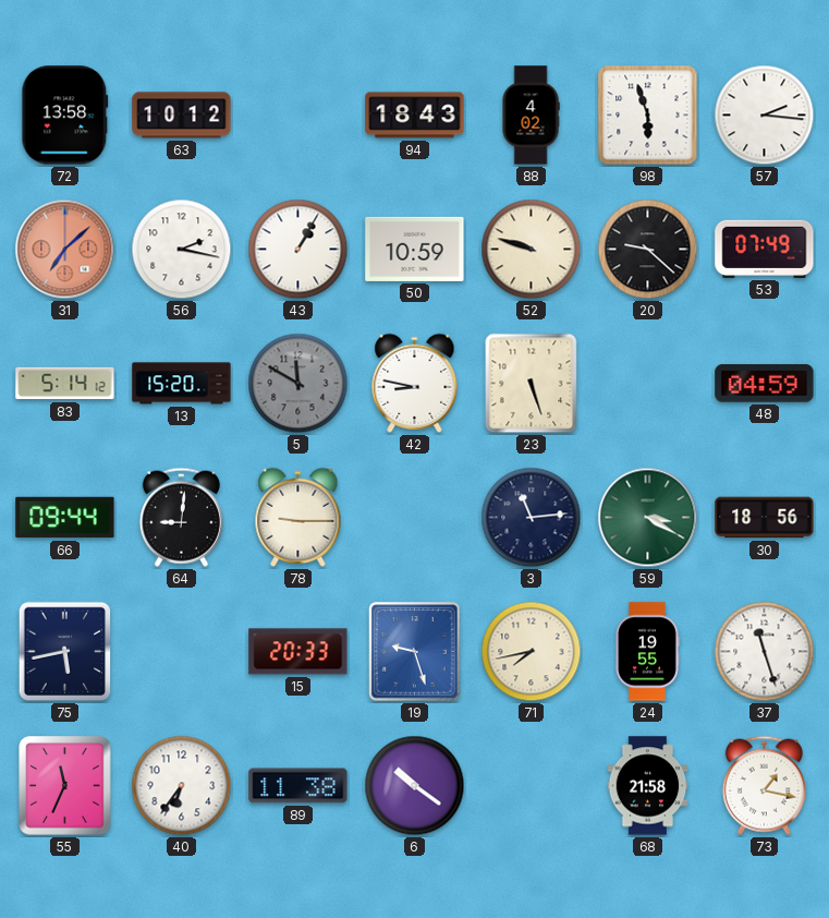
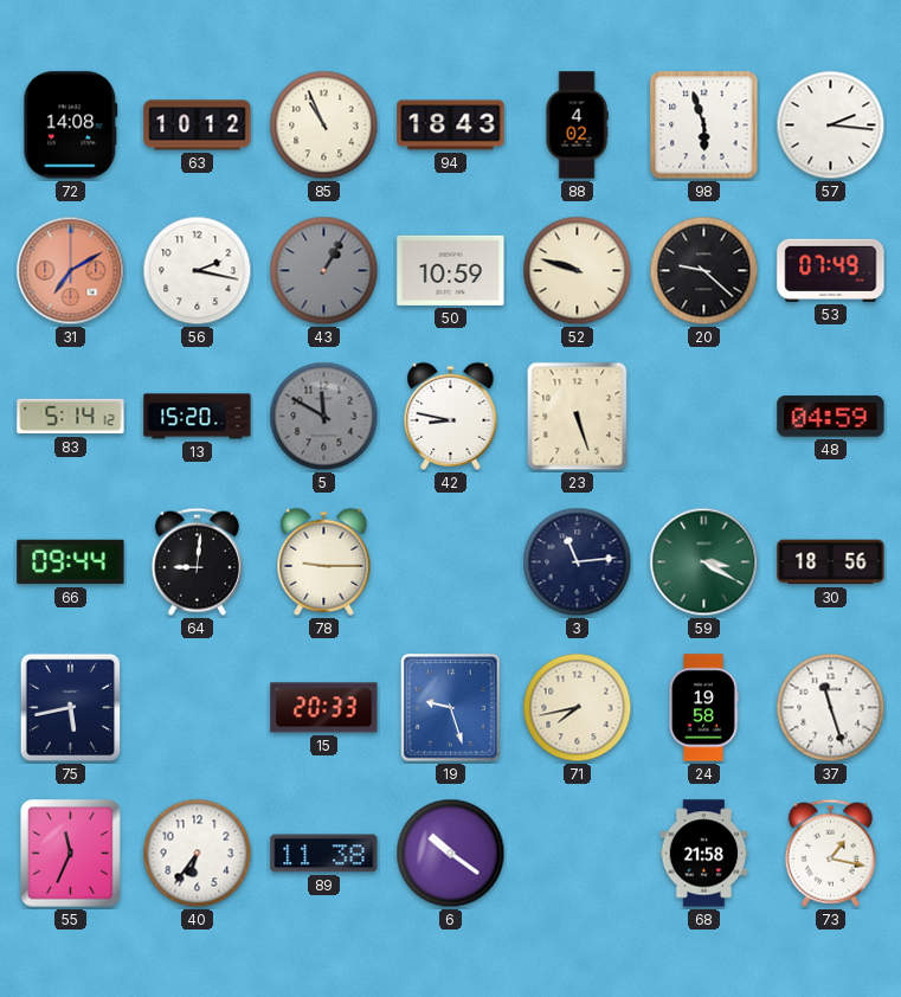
72: 13:58 -> 14:08
85: none -> 10:56
31: 7:08 -> 7:10
43 dial: white -> grey
24: 19:55 -> 19:58
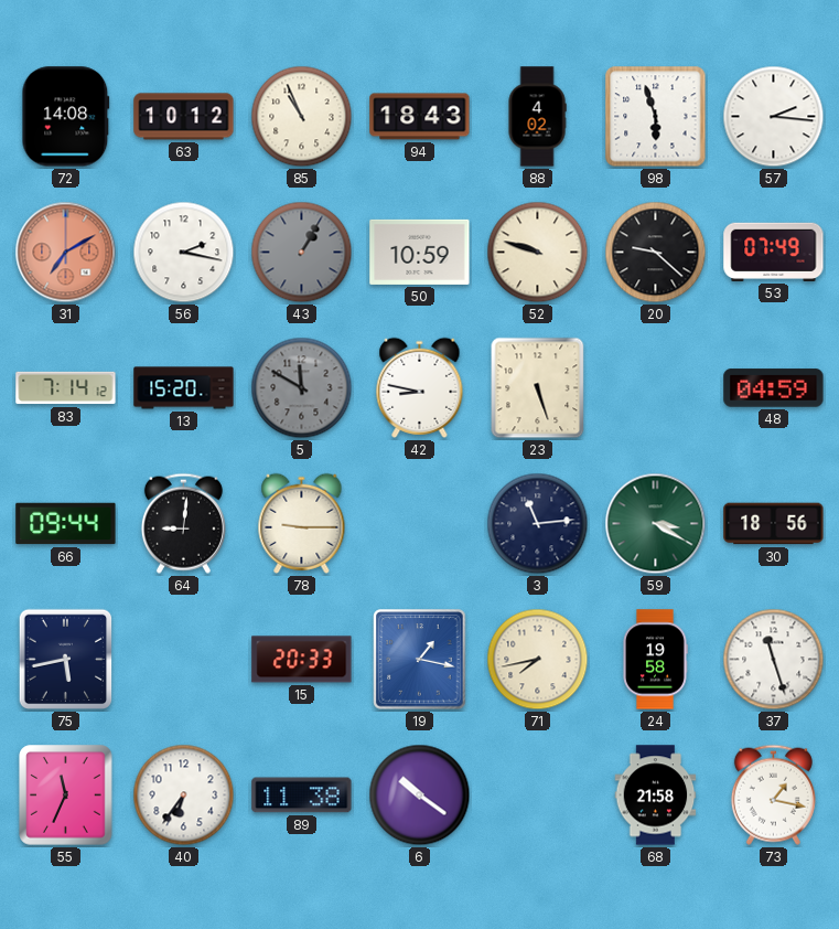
83: 5:14 -> 7:14
19: 9:27 -> 1:17
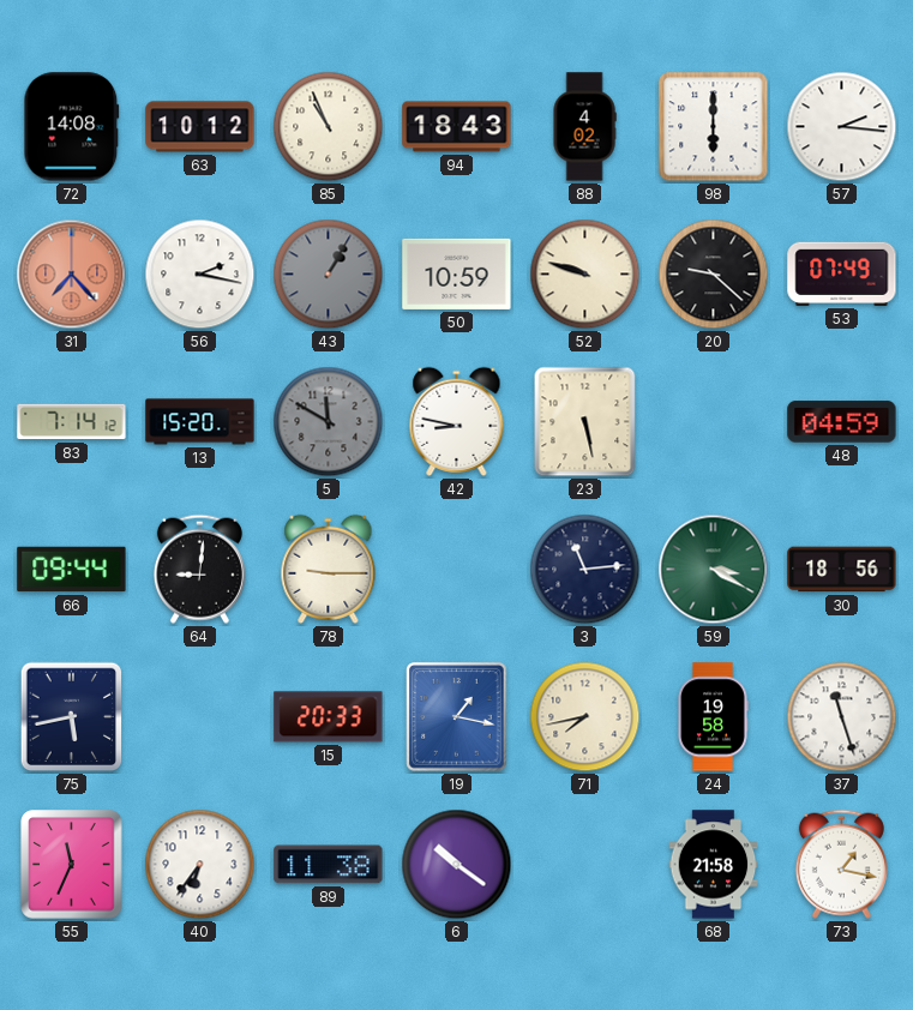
98: 5:57 -> 6:00
31: 7:10 -> 7:23
23: 5:27 -> 5:28
